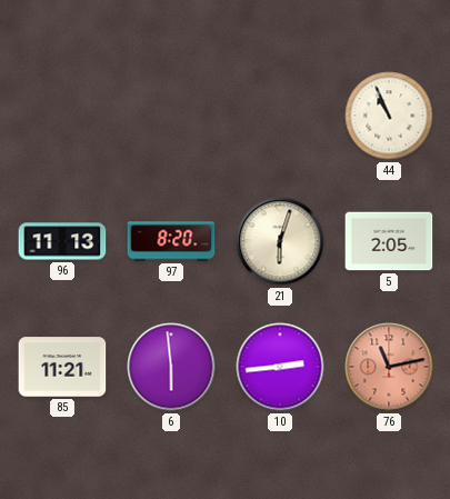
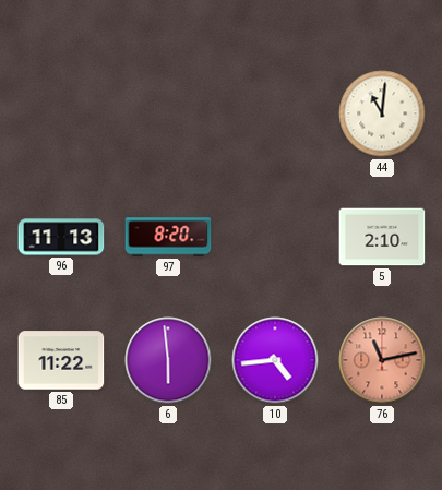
44: 10:56 -> 11:01
21: 6:03 -> none
5: 2:05 -> 2:10
85: 11:21 -> 11:22
10: 2:44 -> 4:44
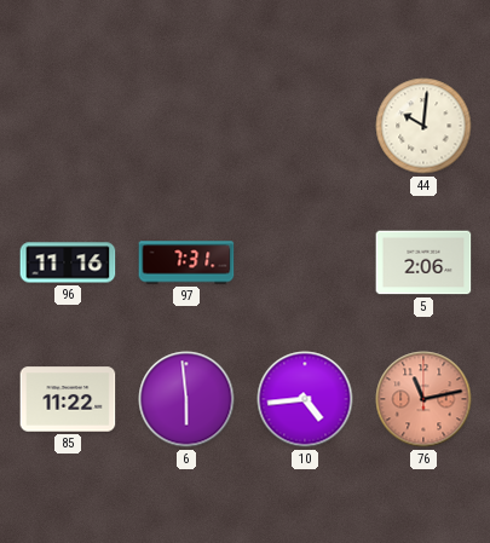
44: 11:01 -> 10:01
96: 11:13 -> 11:16
97: 8:20 -> 7:31
5: 2:10 -> 2:06
